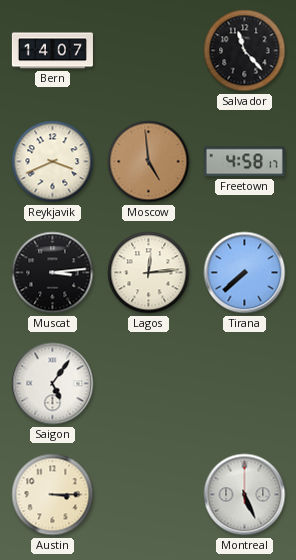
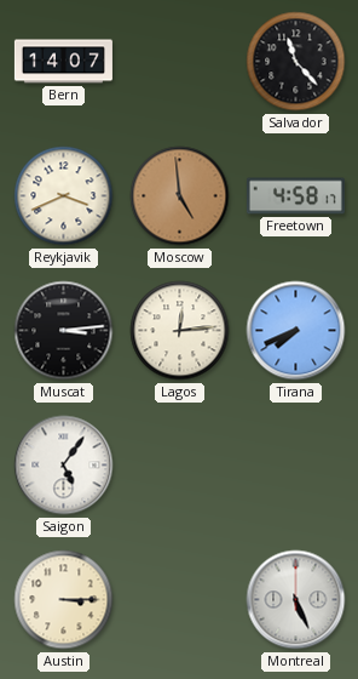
Tirana: 7:38 -> 7:41
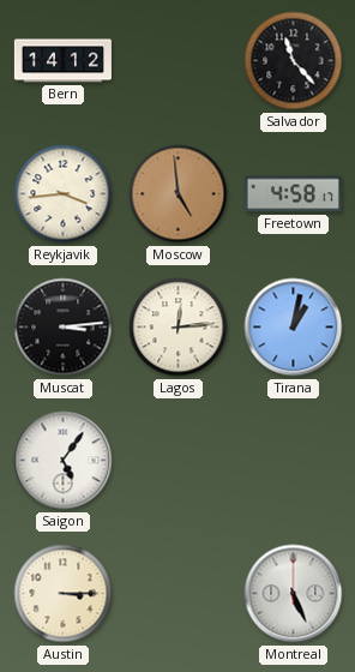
Bern: 14:07 -> 14:12
Reykjavik: 3:41 -> 3:44
Tirana: 7:41 -> 1:02
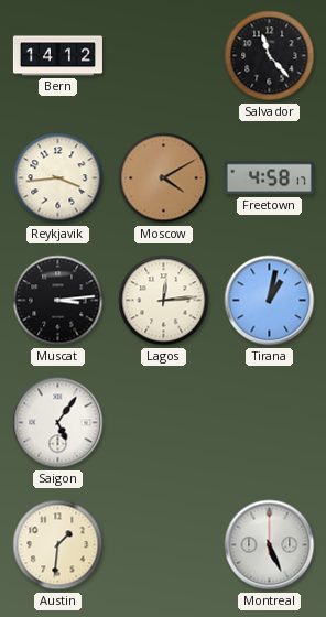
Moscow: 4:59 -> 4:10
Austin: 3:15 -> 1:31
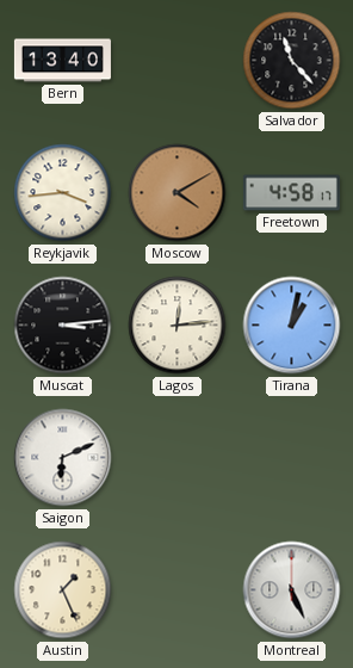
Bern: 14:12 -> 13:40
Saigon: 5:06 -> 6:11
Austin: 1:31 -> 1:26
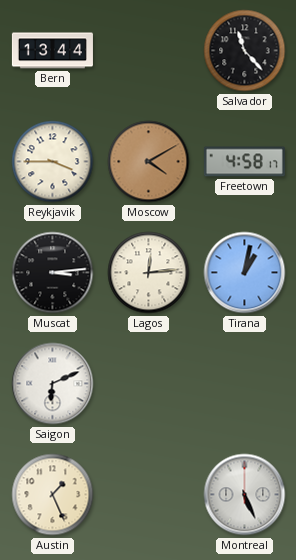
Bern: 13:40 -> 13:44
Reykjavik: 3:44 -> 3:45
